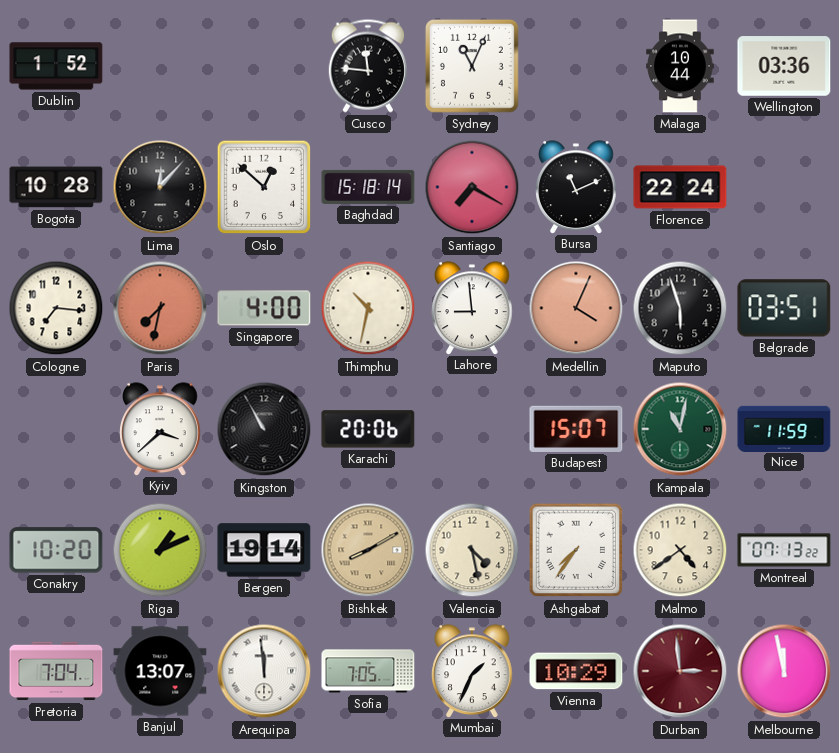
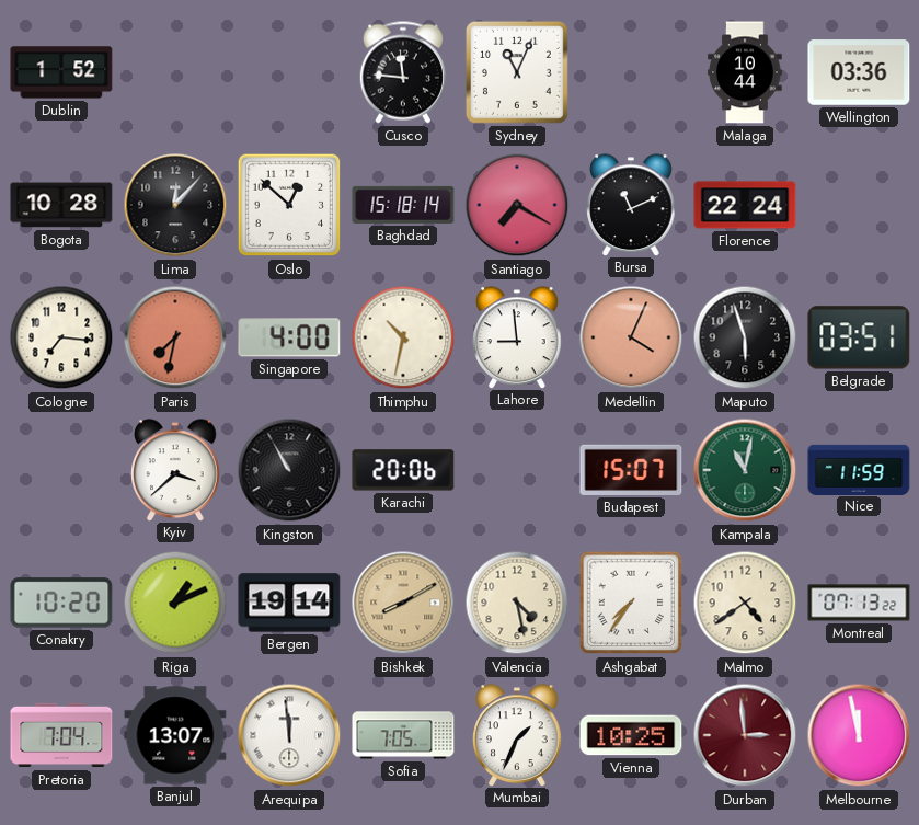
Vienna: 10:29 -> 10:25
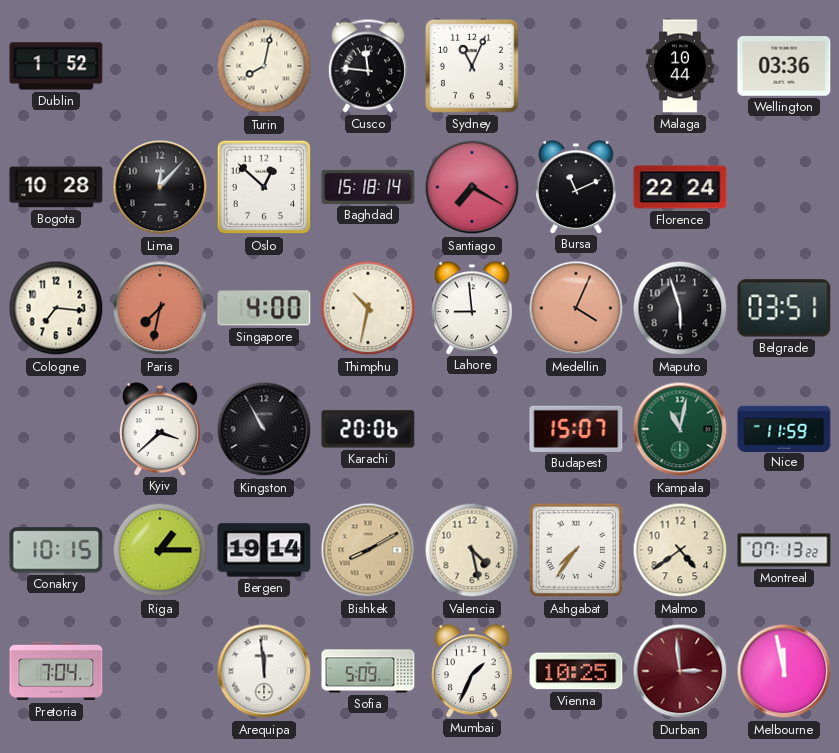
Turin: none -> 8:02
Conakry: 10:20 -> 10:15
Riga: 1:11 -> 1:15
Banjul: 13:07 -> none
Sofia: 7:05 -> 5:09
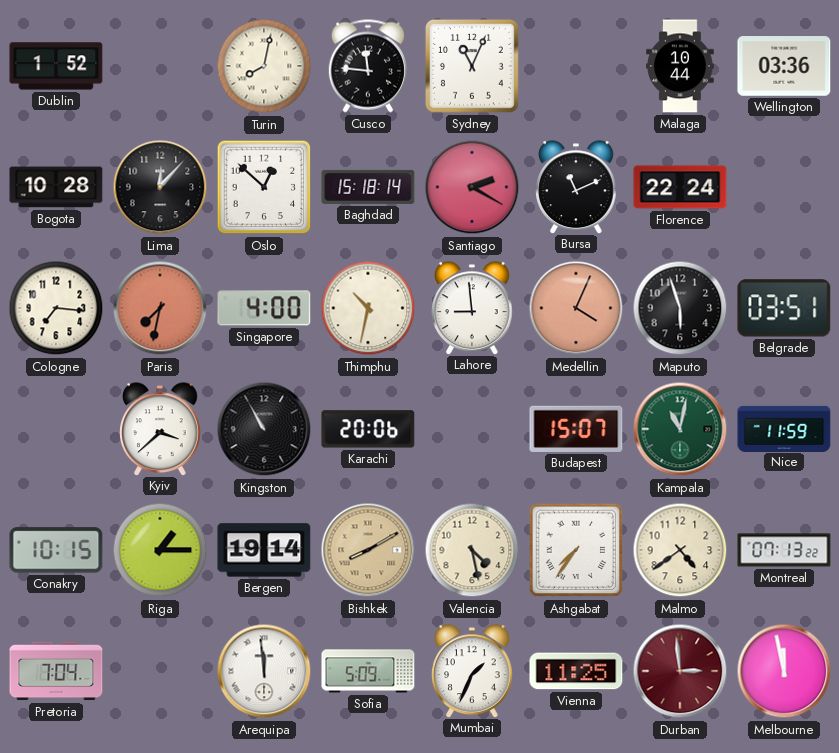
Santiago: 7:20 -> 2:20
Vienna: 10:25 -> 11:25
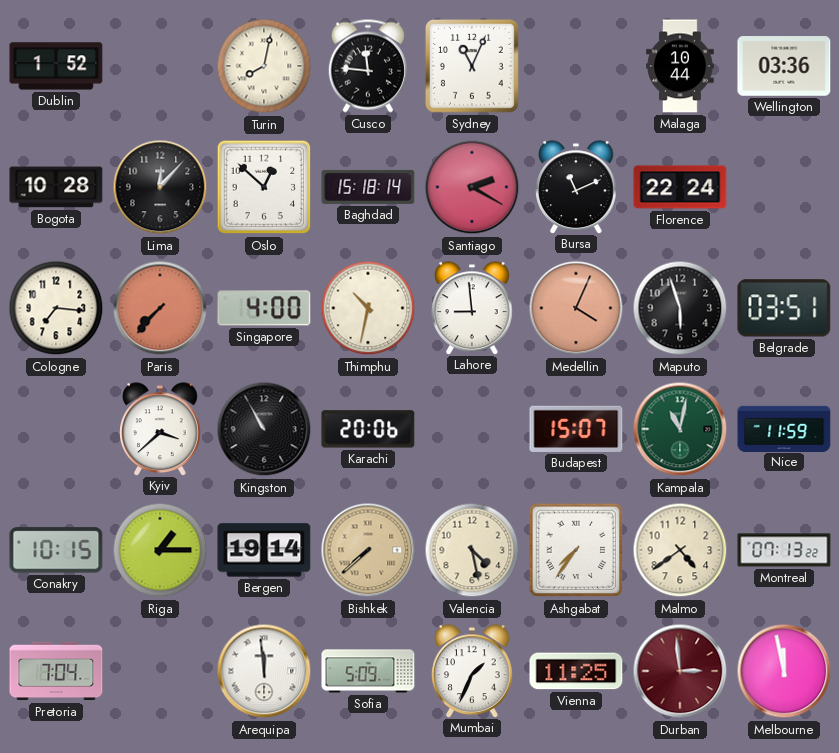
Paris: 7:32 -> 7:37
Bishkek: 8:10 -> 7:38
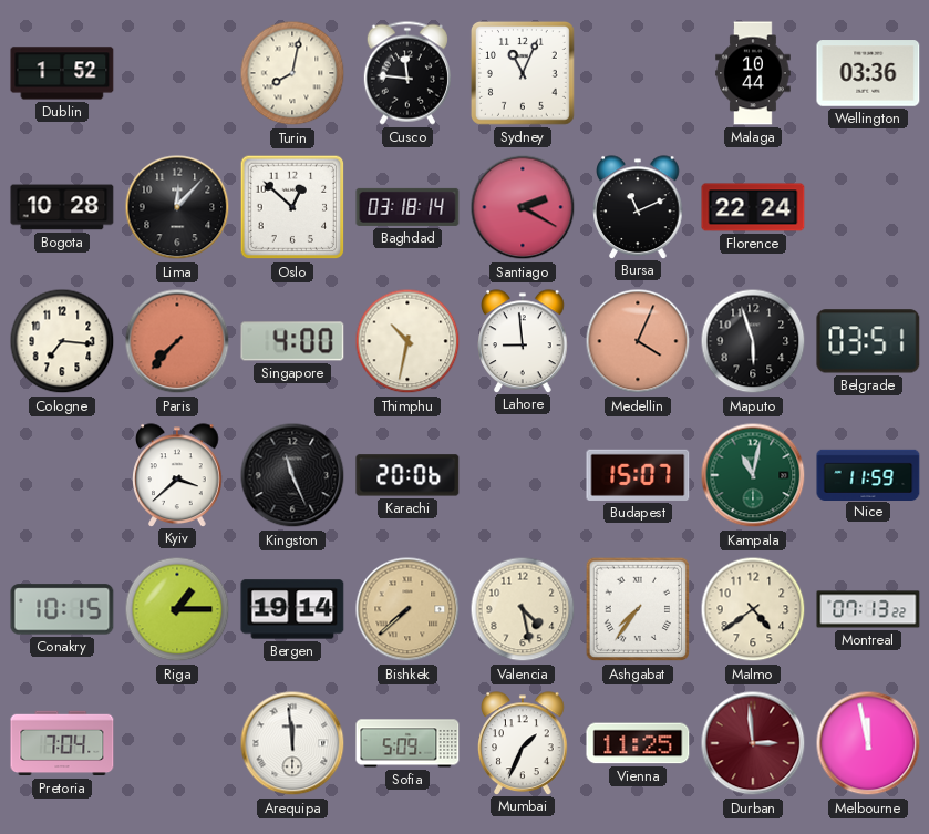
Baghdad: 15:18 -> 03:18
Kingston: 10:55 -> 11:26
